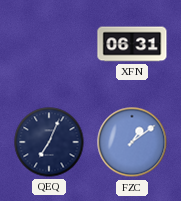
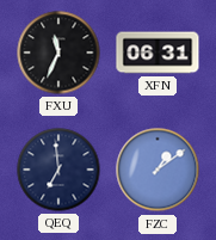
FXU: none -> 11:34
QEQ: 7:04 -> 6:59
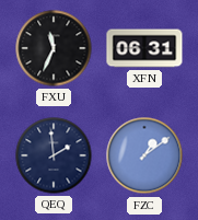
QEQ: 6:59 -> 1:59
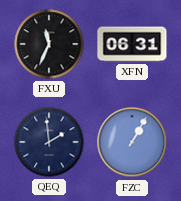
FZC: 1:09 -> 1:05
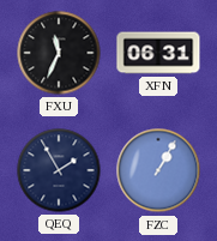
QEQ: 1:59 -> 1:55
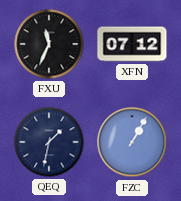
XFN: 06:31 -> 07:12
QEQ: 1:55 -> 1:32
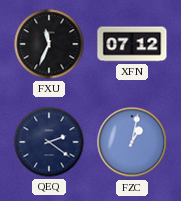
QEQ: 1:32 -> 2:21
FZC: 1:05 -> 1:02
